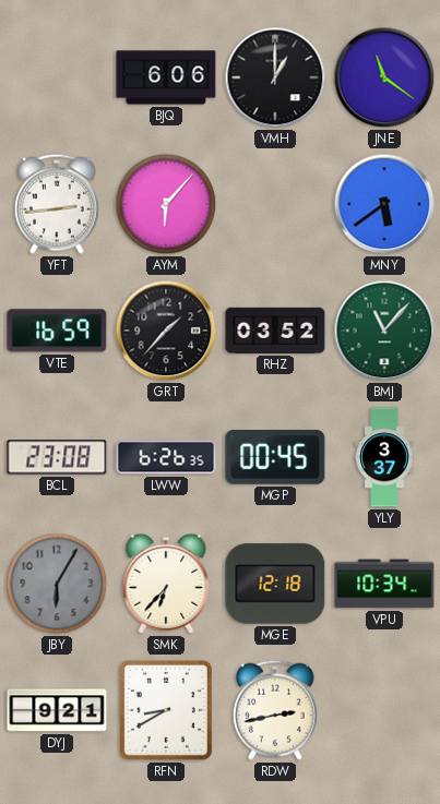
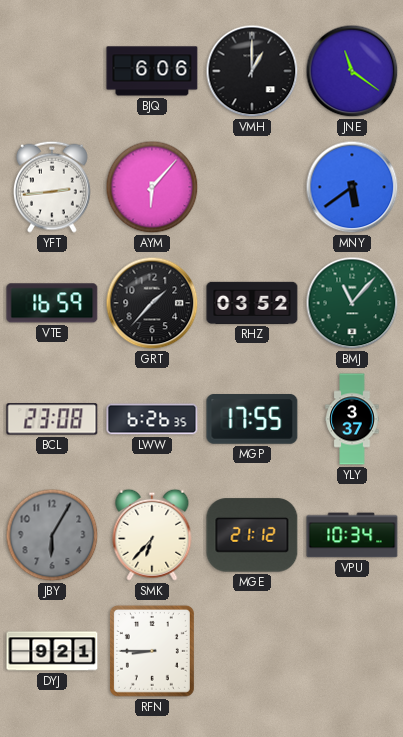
MGP: 00:45 -> 17:55
MGE: 12:18 -> 21:12
RFN: 8:40 -> 8:45
RDW: 2:43 -> none
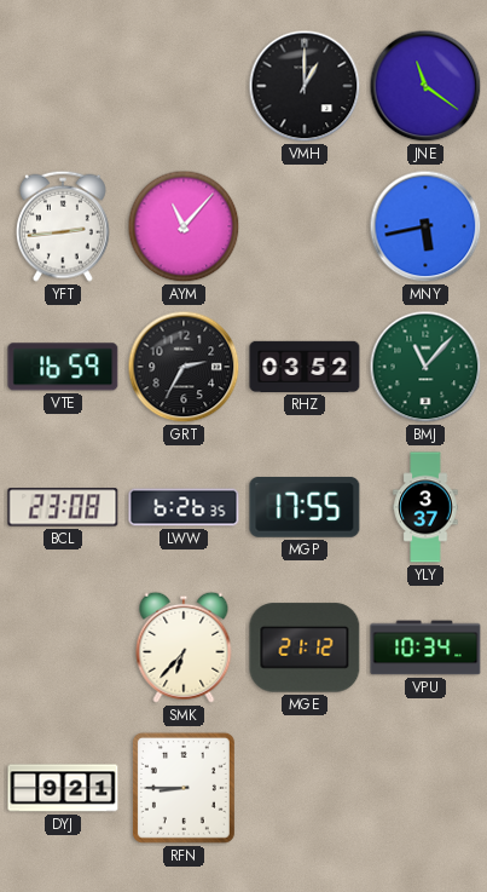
BJQ: 6:06 -> none
AYM: 6:07 -> 11:07
MNY: 5:39 -> 5:43
GRT: 1:37 -> 2:35
JBY: 6:05 -> none
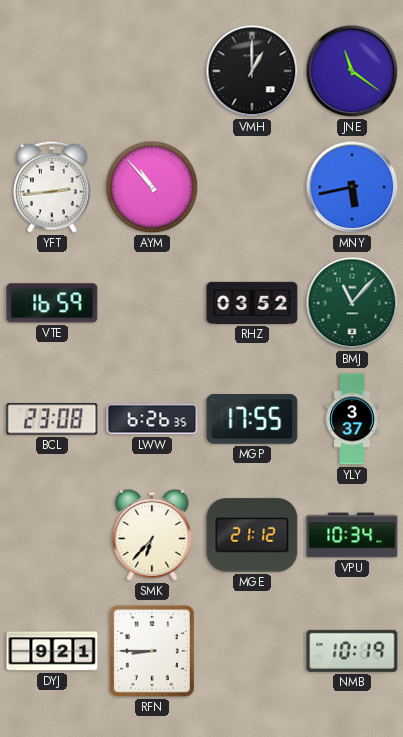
AYM: 11:07 -> 10:53
GRT: 2:35 -> none
NMB: none -> 10:19
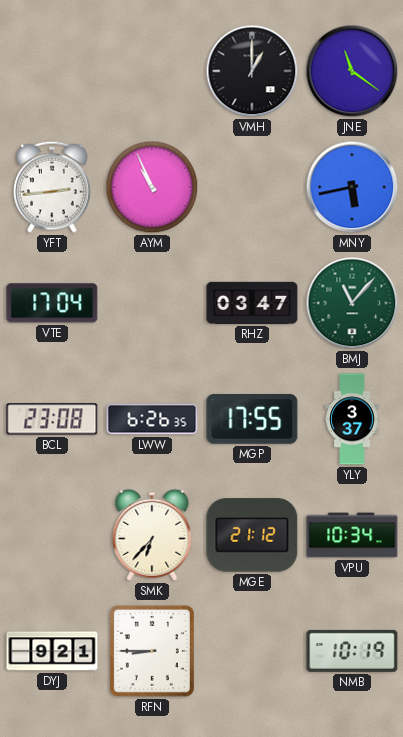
AYM: 10:53 -> 10:56
VTE: 16:59 -> 17:04
RHZ: 03:52 -> 03:47
